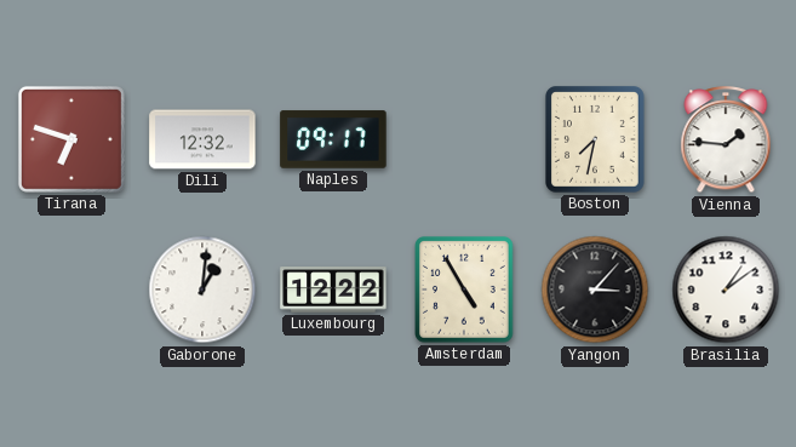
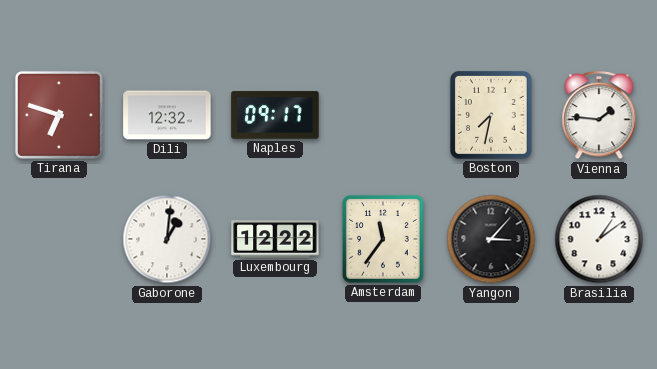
Amsterdam: 4:55 -> 11:36
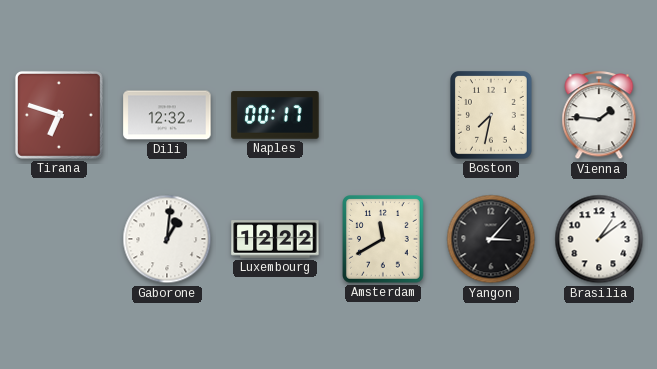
Naples: 09:17 -> 00:17
Amsterdam: 11:36 -> 11:40
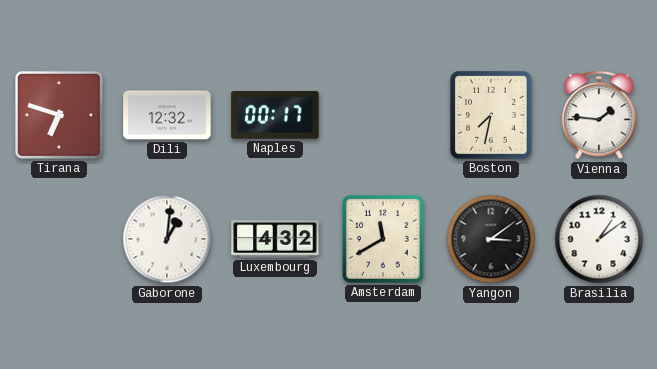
Luxembourg: 12:22 -> 4:32
Yangon: 3:07 -> 3:09
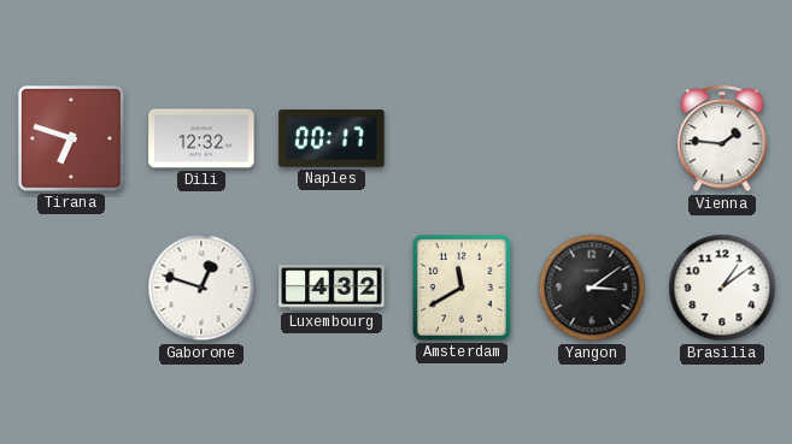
Boston: 7:32 -> none
Gaborone: 1:01 -> 12:48
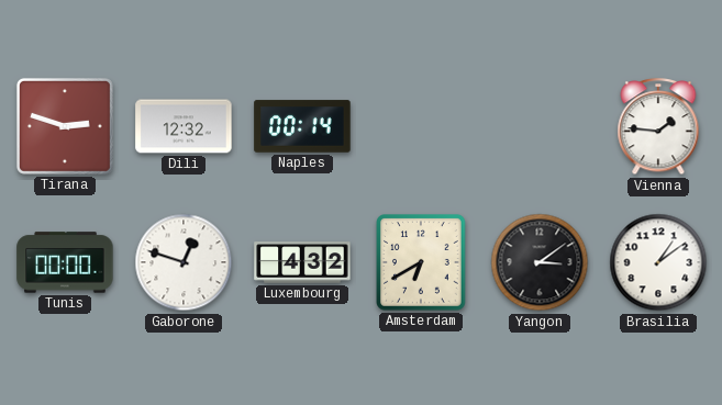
Tirana: 6:48 -> 2:48
Naples: 00:17 -> 00:14
Tunis: none -> 00:00
Amsterdam: 11:40 -> 6:40
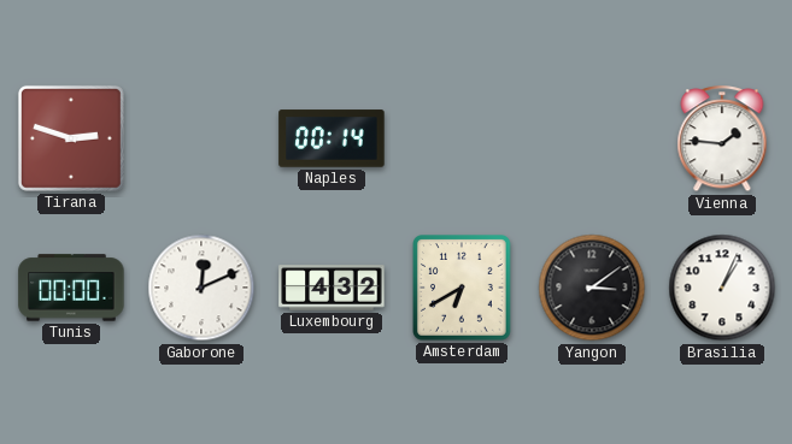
Dili: 12:32 -> none
Gaborone: 12:48 -> 12:11
Brasilia: 1:09 -> 1:04
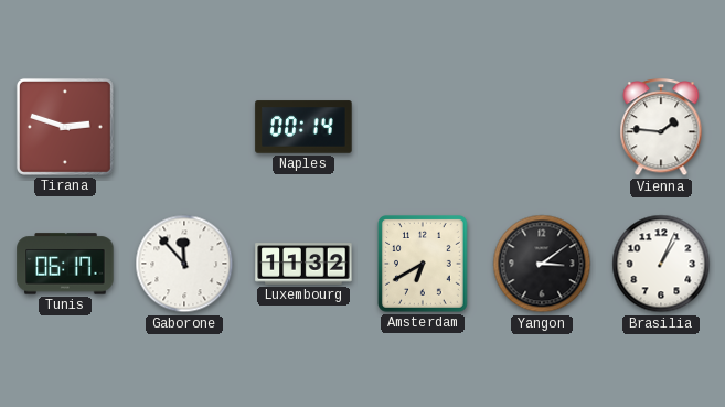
Tunis: 00:00 -> 06:17
Gaborone: 12:11 -> 11:53
Luxembourg: 4:32 -> 11:32
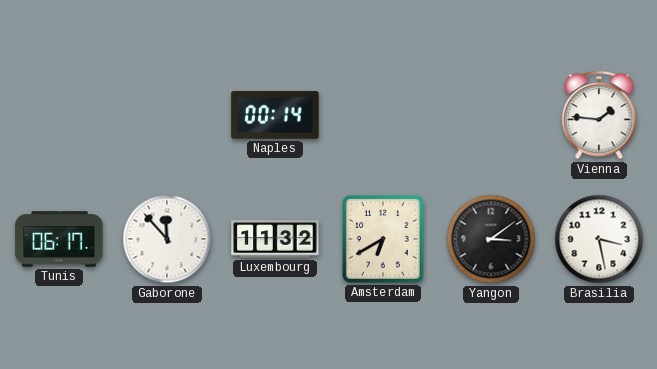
Tirana: 2:48 -> none
Brasilia: 1:04 -> 3:28
